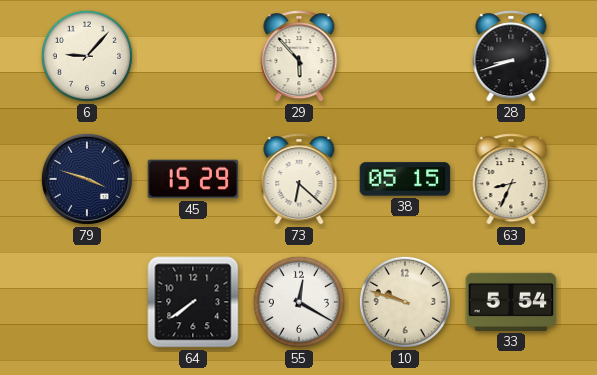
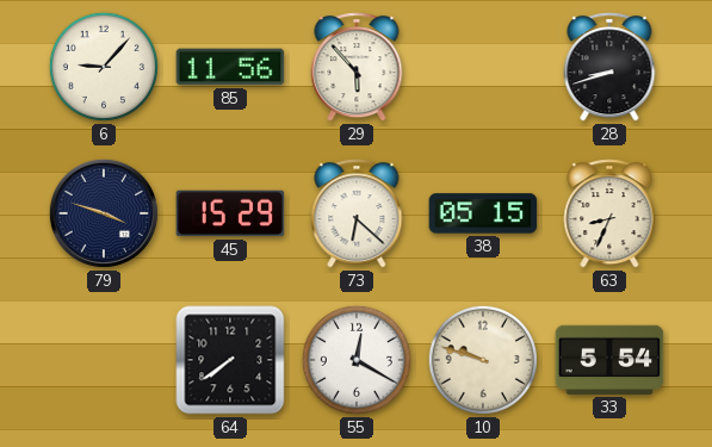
85: none -> 11:56
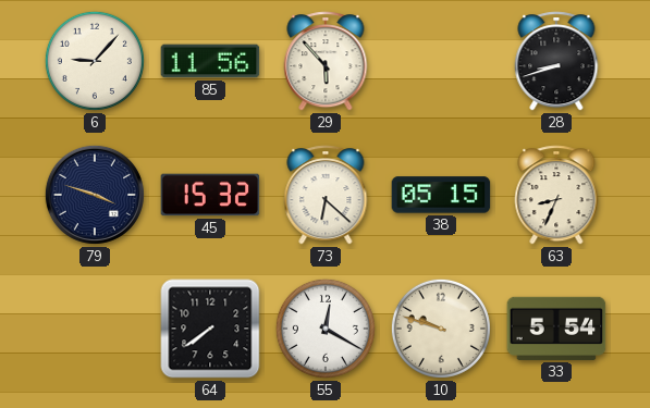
45: 15:29 -> 15:32
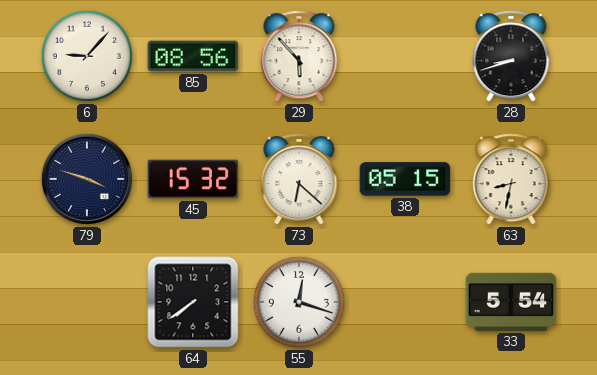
85: 11:56 -> 08:56
63: 8:34 -> 8:32
55: 12:20 -> 12:18
10: 9:48 -> none
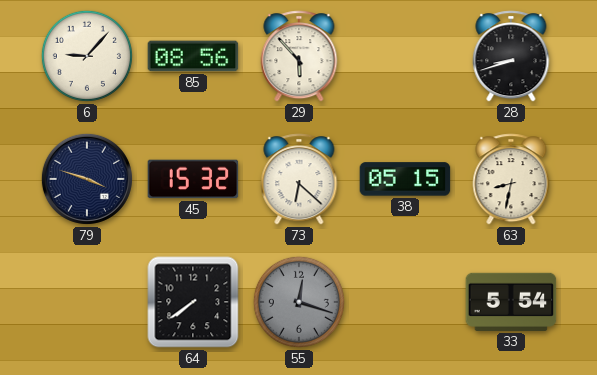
55 dial: white -> grey
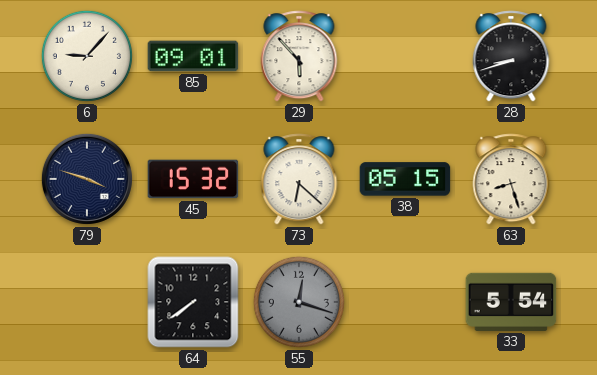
85: 08:56 -> 09:01
63: 8:32 -> 8:27
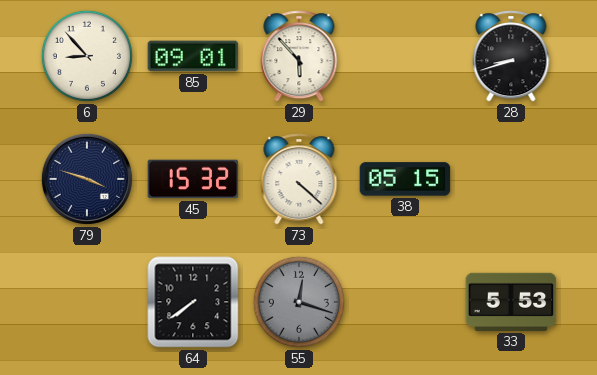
6: 9:07 -> 8:53
73: 6:22 -> 4:22
63: 8:27 -> none
33: 5:54 -> 5:53
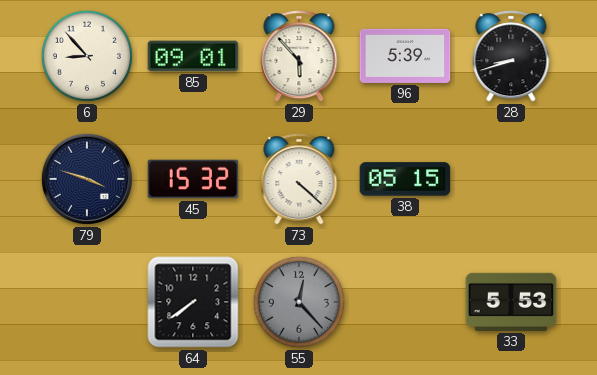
96: none -> 5:39
55: 12:18 -> 12:23
